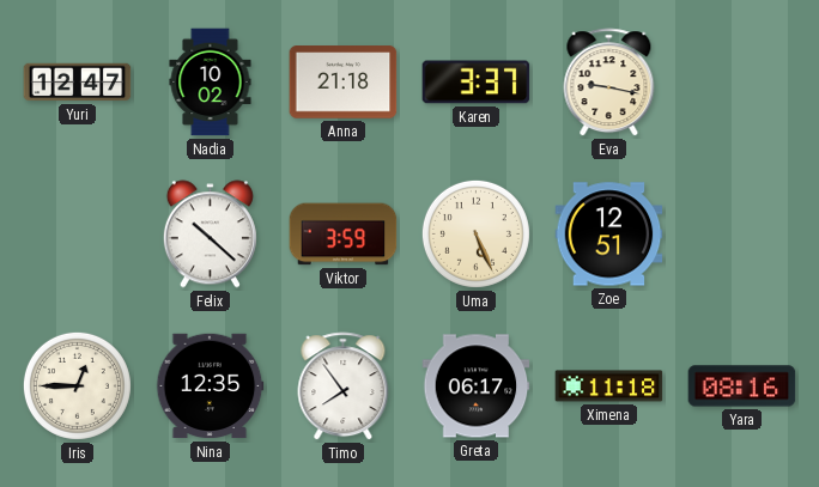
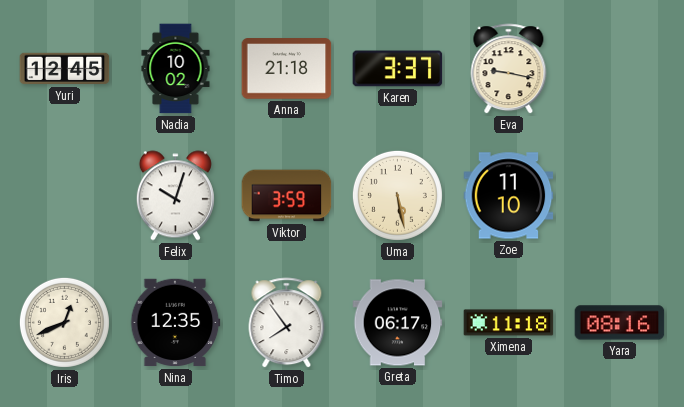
Yuri: 12:47 -> 12:45
Felix: 10:22 -> 10:03
Uma: 5:26 -> 5:28
Zoe: 12:51 -> 11:10
Iris: 12:45 -> 12:41
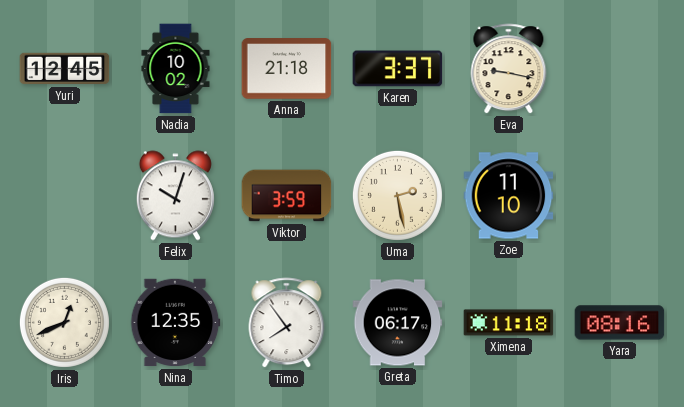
Uma: 5:28 -> 2:28
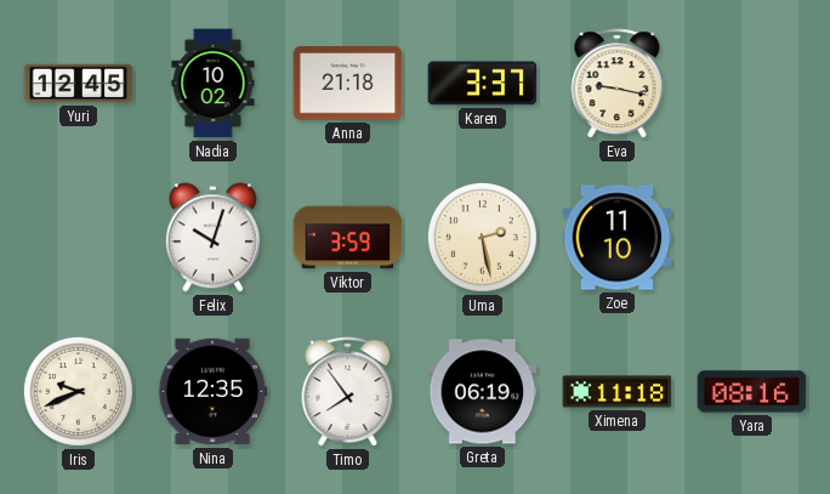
Iris: 12:41 -> 9:41
Greta: 06:17 -> 06:19
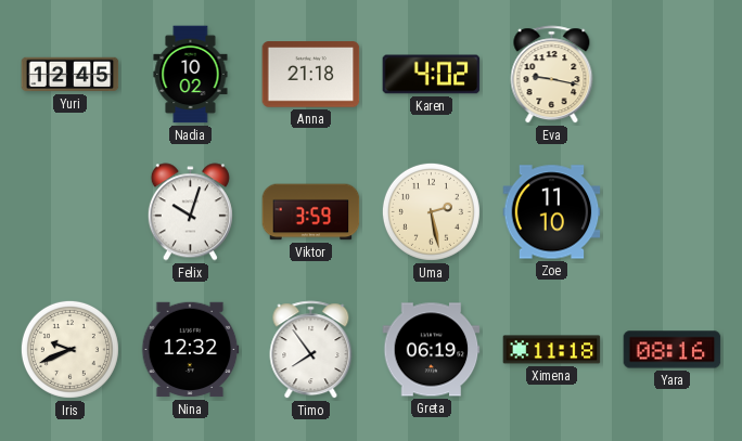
Karen: 3:37 -> 4:02
Nina: 12:35 -> 12:32
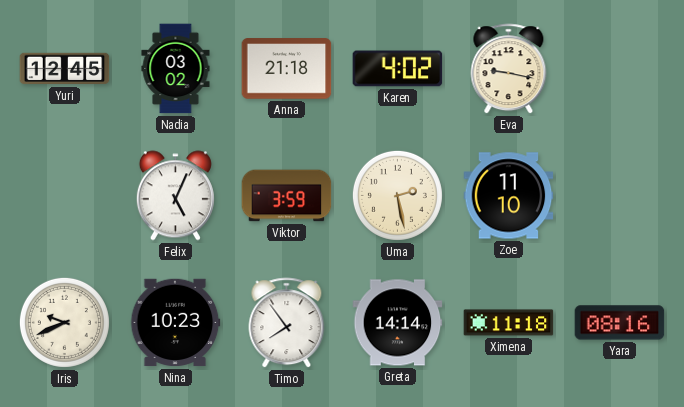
Nadia: 10:02 -> 03:02
Felix: 10:03 -> 5:04
Nina: 12:32 -> 10:23
Greta: 06:19 -> 14:14
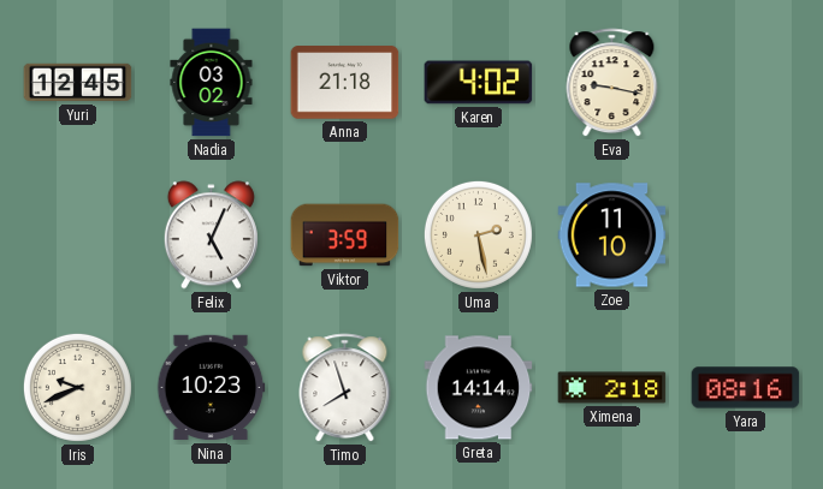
Timo: 7:54 -> 7:57
Ximena: 11:18 -> 2:18
